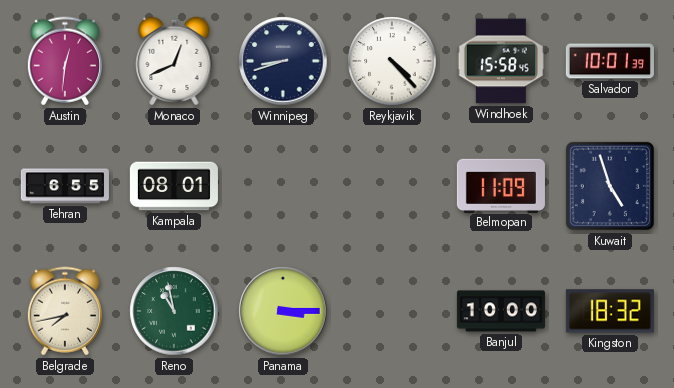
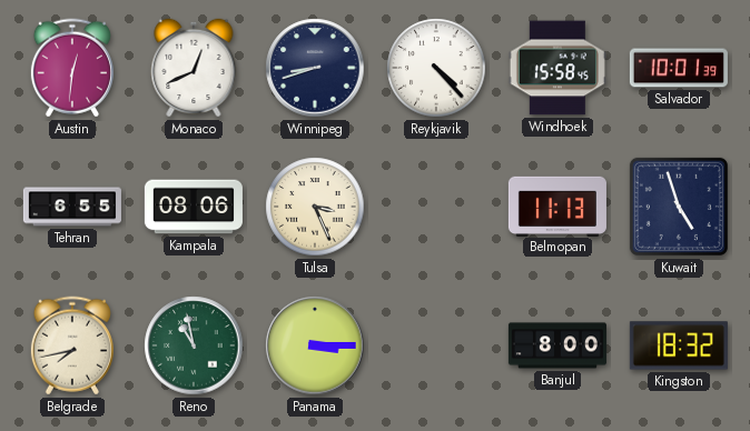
Kampala: 08:01 -> 08:06
Tulsa: none -> 3:26
Belmopan: 11:09 -> 11:13
Banjul: 10:00 -> 8:00
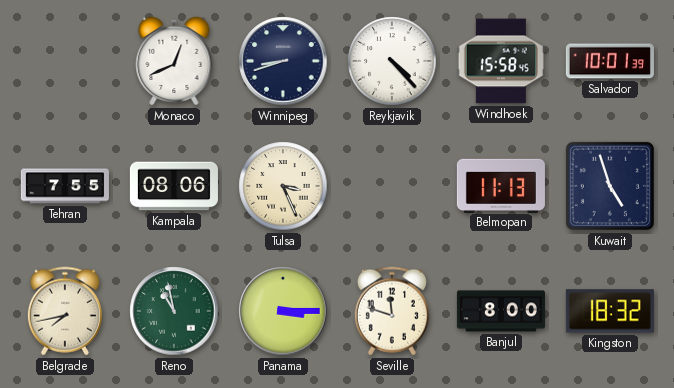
Austin: 12:31 -> none
Tehran: 6:55 -> 7:55
Seville: none -> 11:48
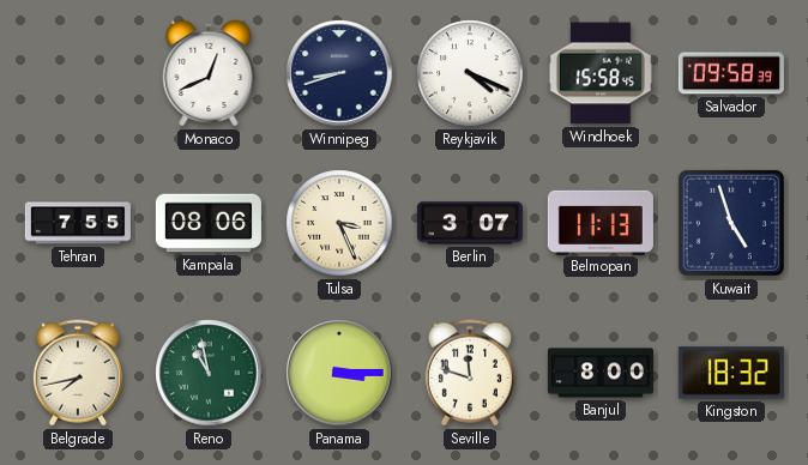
Reykjavik: 4:23 -> 4:19
Salvador: 10:01 -> 09:58
Berlin: none -> 3:07
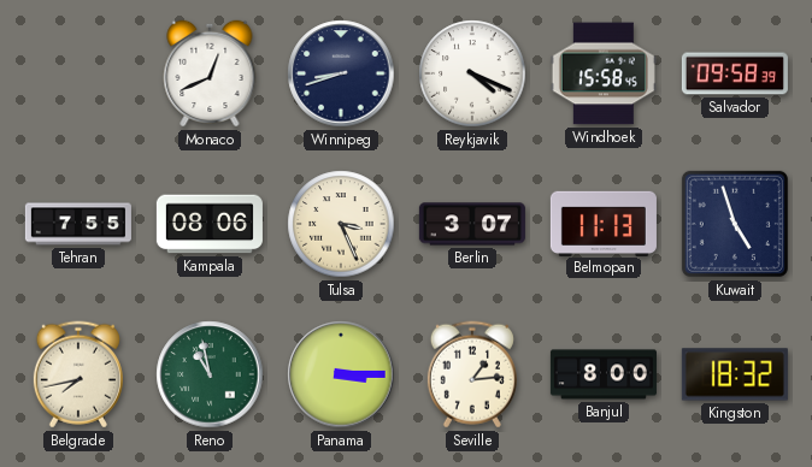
Seville: 11:48 -> 1:14
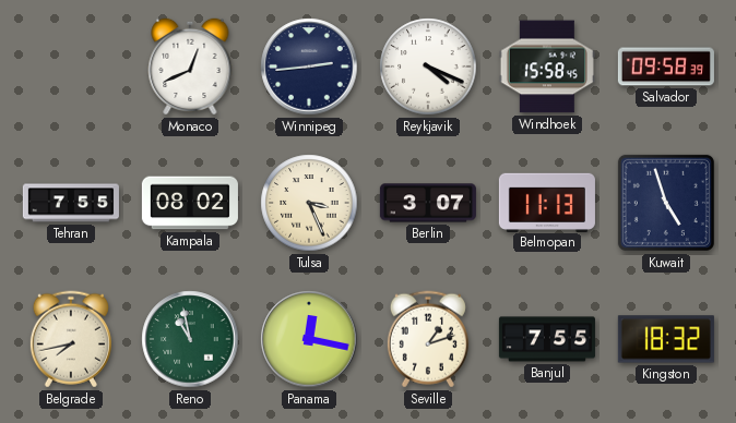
Winnipeg: 8:42 -> 2:44
Kampala: 08:06 -> 08:02
Panama: 3:15 -> 12:17
Seville: 1:14 -> 1:12
Banjul: 8:00 -> 7:55
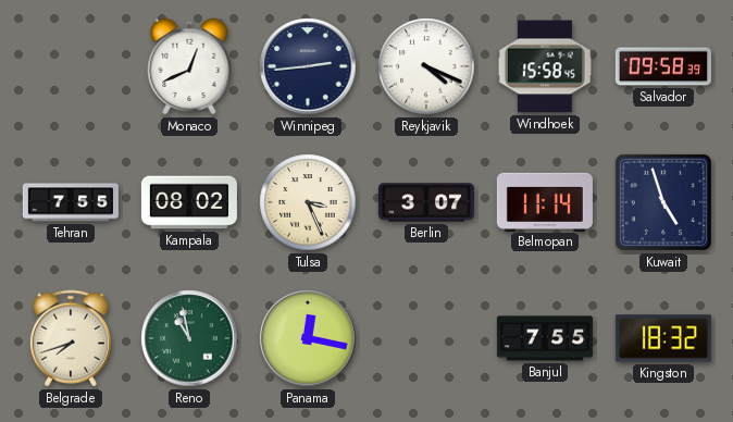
Belmopan: 11:13 -> 11:14
Belgrade: 7:43 -> 7:42
Seville: 1:12 -> none
